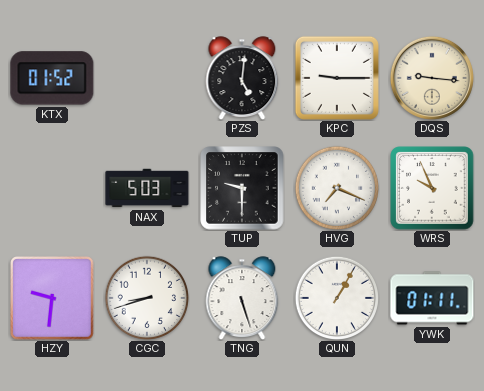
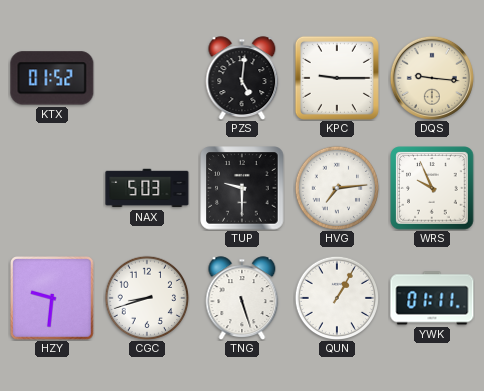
HVG: 7:19 -> 7:14
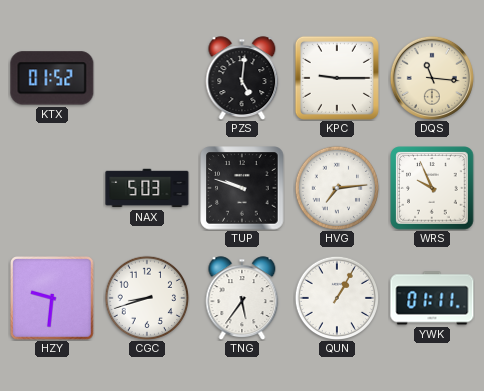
DQS: 9:16 -> 11:16
TUP: 9:30 -> 9:48
TNG: 5:27 -> 5:36
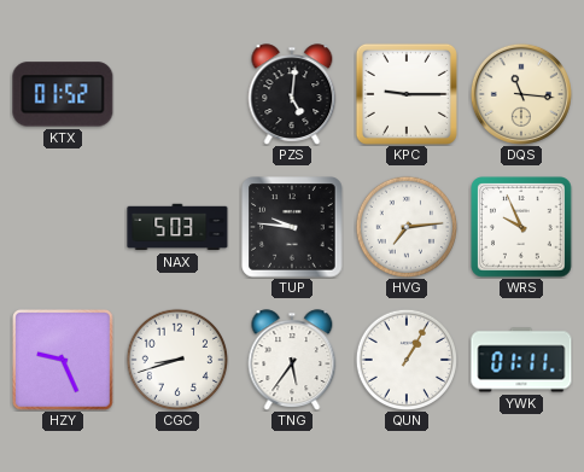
TUP: 9:48 -> 9:46
HZY: 9:31 -> 9:26
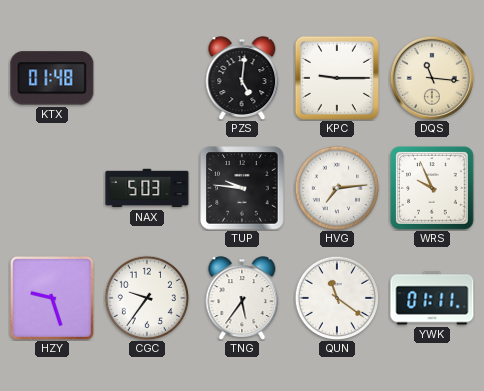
KTX: 01:52 -> 01:48
HZY: 9:26 -> 9:27
CGC: 8:42 -> 9:36
QUN: 1:05 -> 11:21
